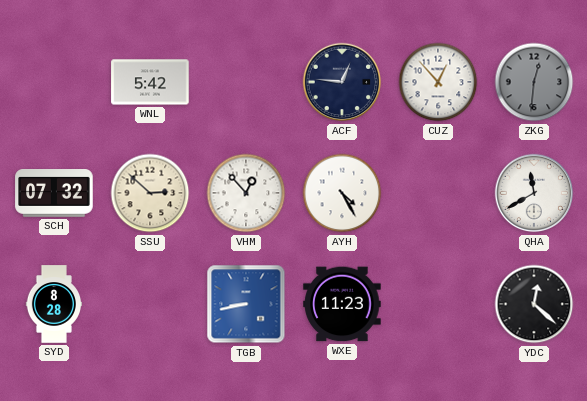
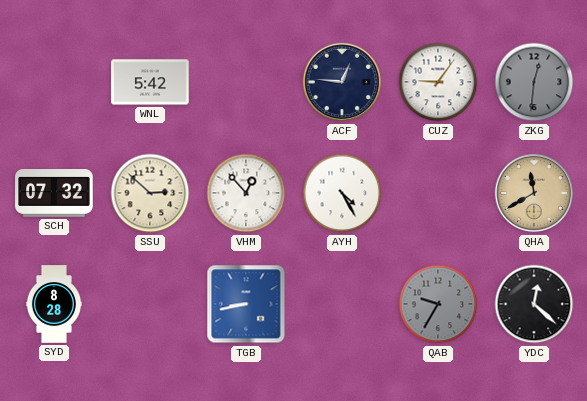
CUZ: 12:53 -> 9:06
QHA dial: white -> champagne
WXE: 11:23 -> none
QAB: none -> 9:35
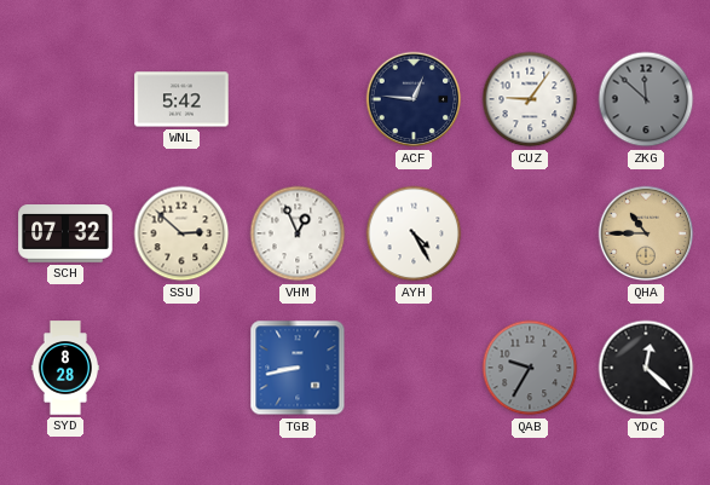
ZKG: 12:31 -> 11:52
VHM: 12:53 -> 12:56
QHA: 11:40 -> 10:45
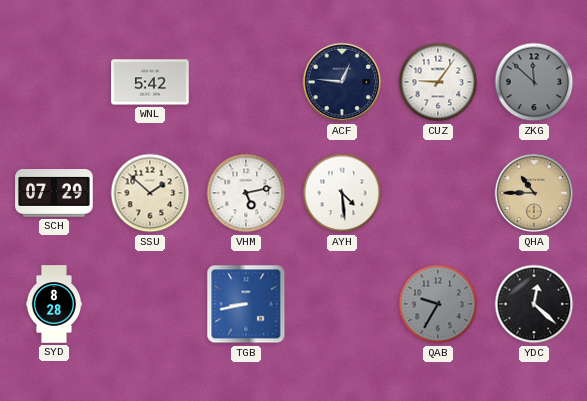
SCH: 07:32 -> 07:29
SSU: 2:52 -> 1:52
VHM: 12:56 -> 5:13
AYH: 4:25 -> 4:29
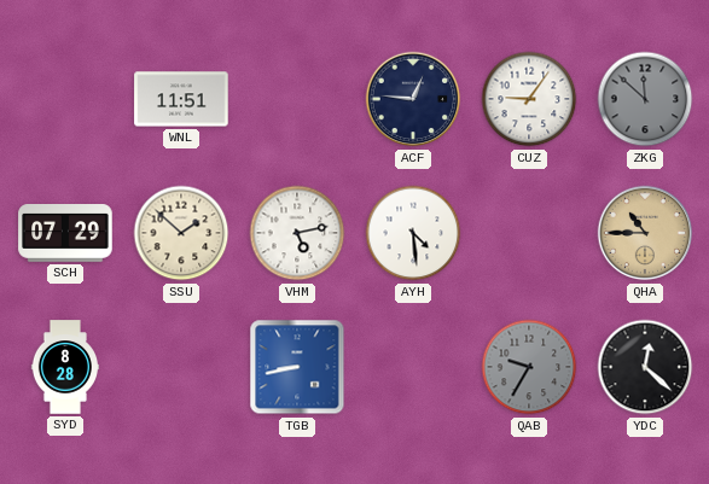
WNL: 5:42 -> 11:51
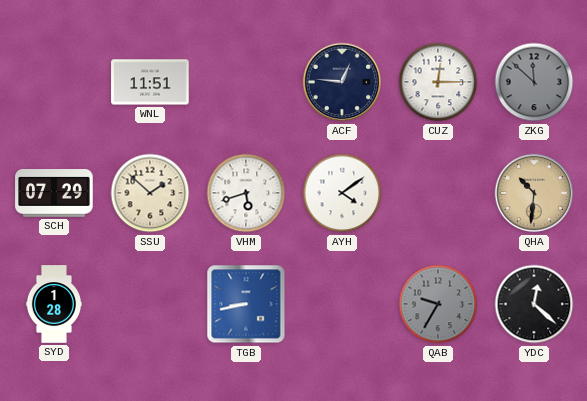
CUZ: 9:06 -> 12:15
VHM: 5:13 -> 5:42
AYH: 4:29 -> 4:09
QHA: 10:45 -> 10:31
SYD: 8:28 -> 1:28
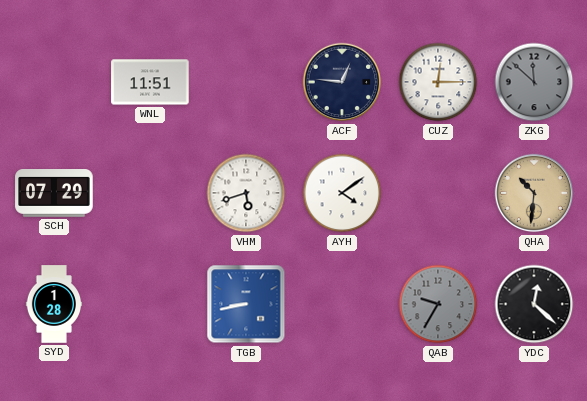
SSU: 1:52 -> none
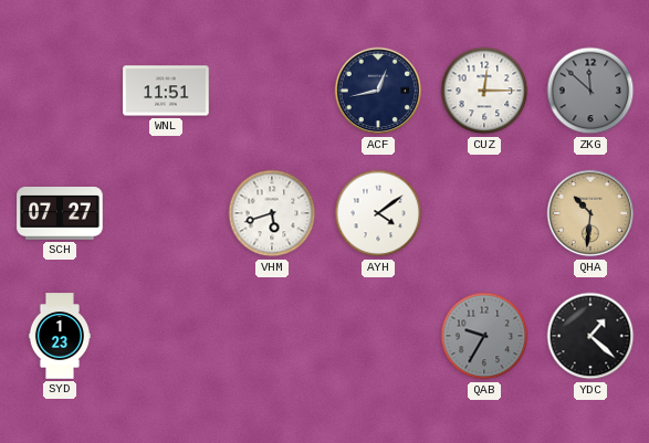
ACF: 12:46 -> 12:43
SCH: 07:29 -> 07:27
SYD: 1:28 -> 1:23
TGB: 8:43 -> none
YDC: 12:22 -> 1:22
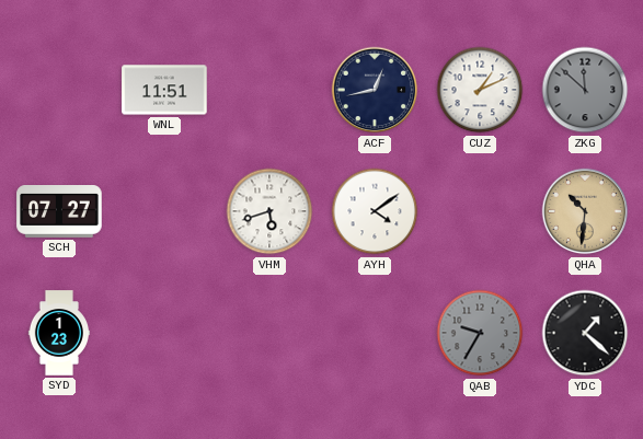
CUZ: 12:15 -> 1:11
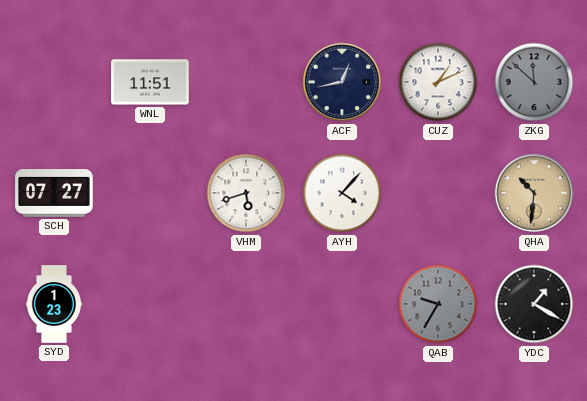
AYH: 4:09 -> 4:07
YDC: 1:22 -> 1:20
